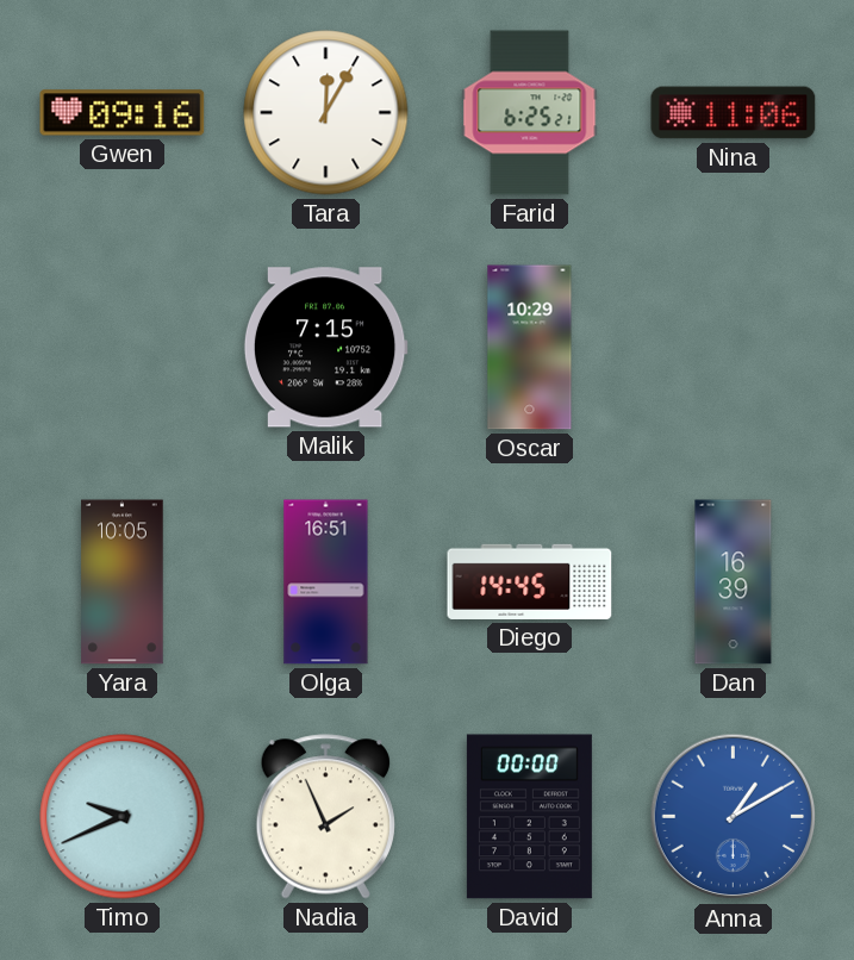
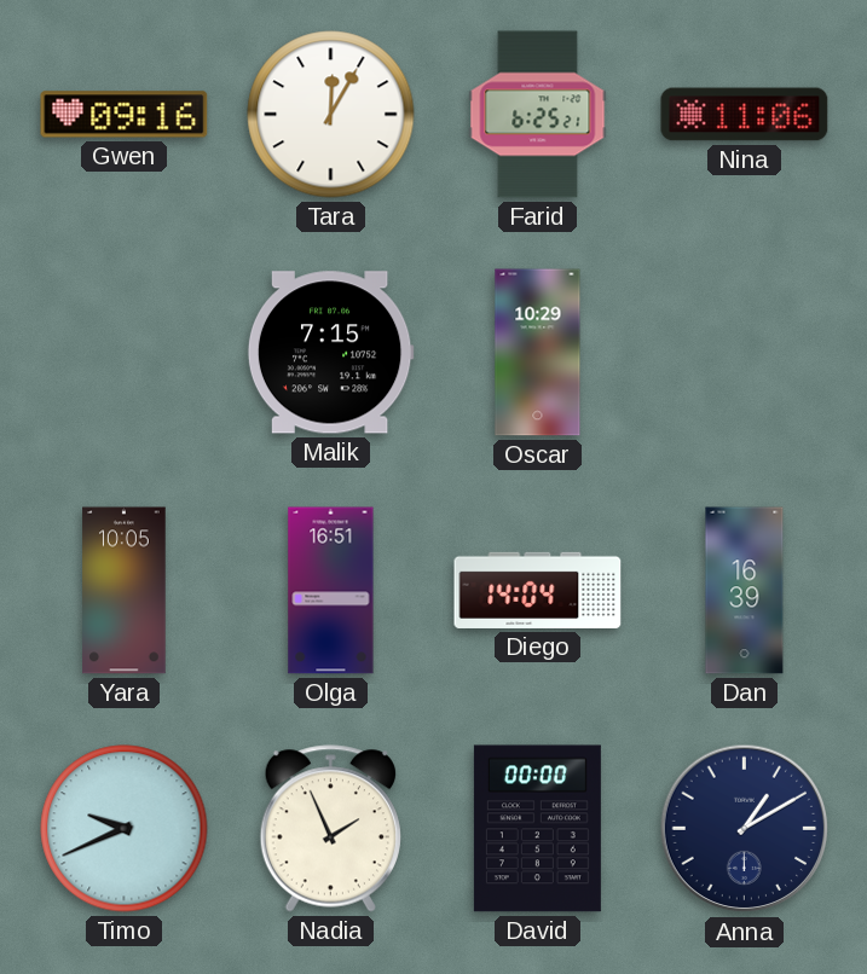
Diego: 14:45 -> 14:04
Anna dial: blue -> navy
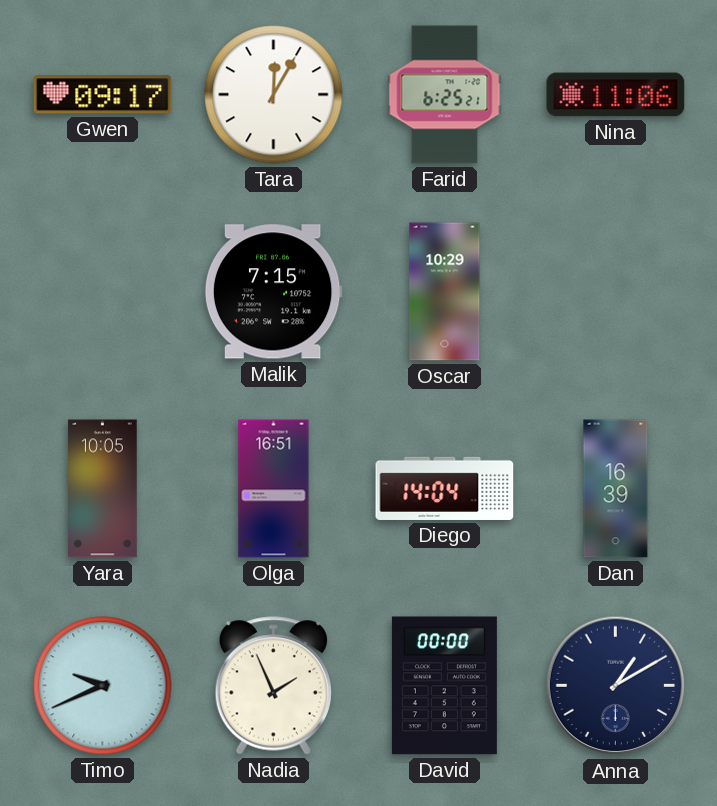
Gwen: 09:16 -> 09:17
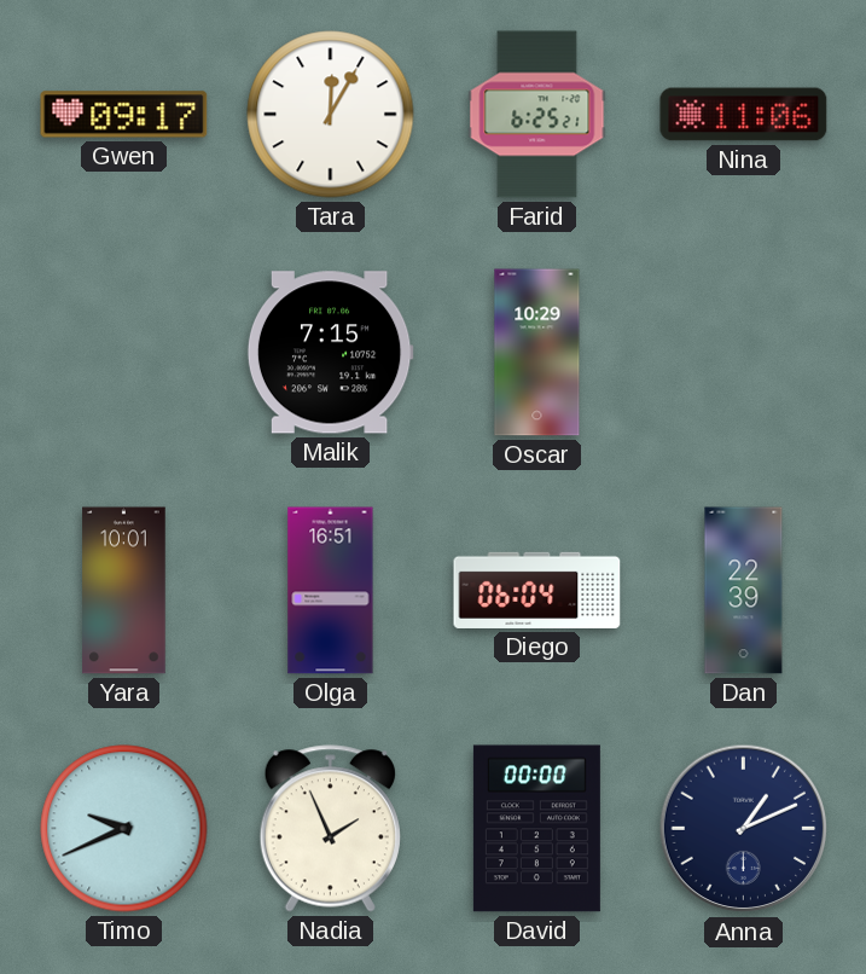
Yara: 10:05 -> 10:01
Diego: 14:04 -> 06:04
Dan: 16:39 -> 22:39
Anna: 1:10 -> 1:11
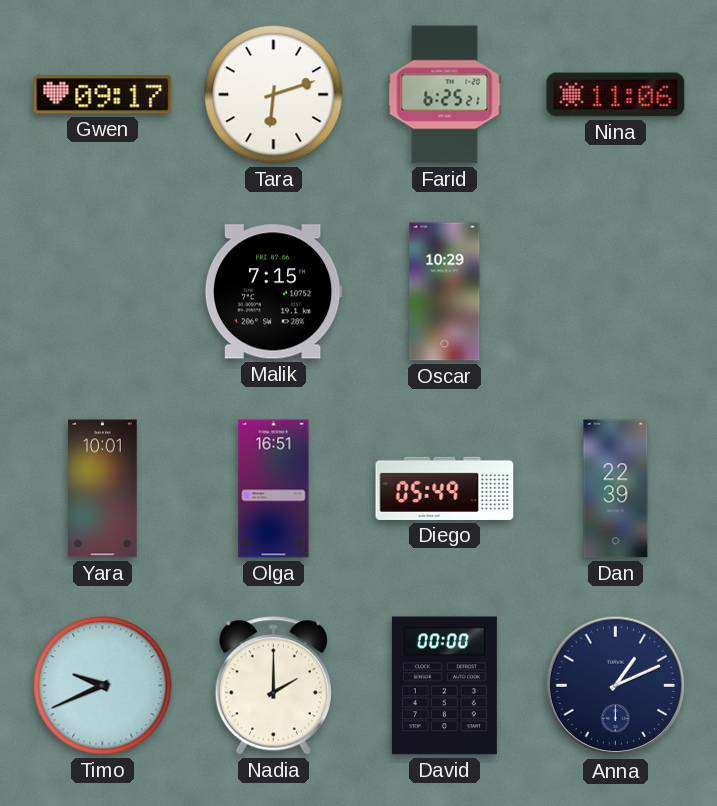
Tara: 12:05 -> 6:12
Diego: 06:04 -> 05:49
Nadia: 1:56 -> 2:00
